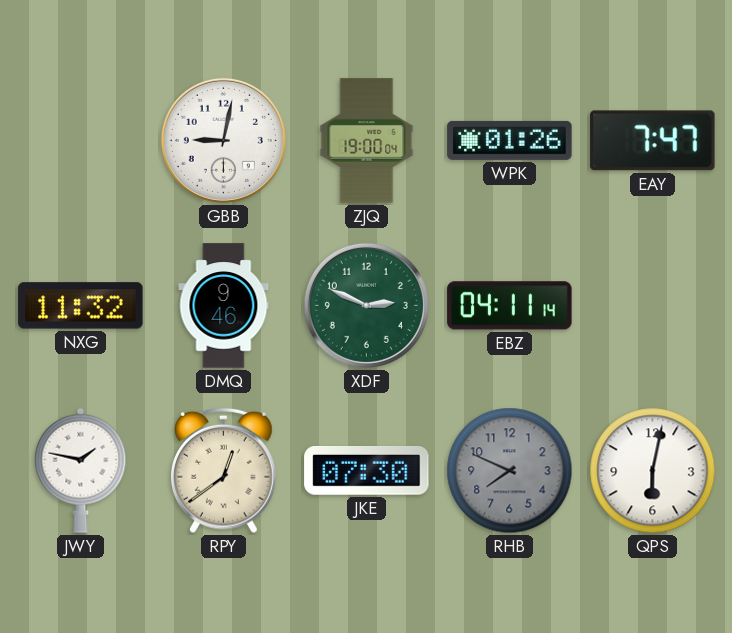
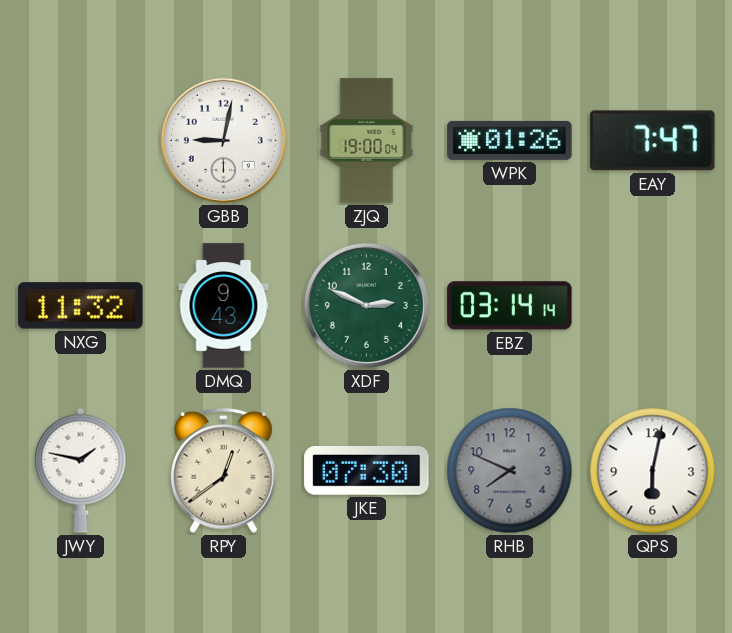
DMQ: 9:46 -> 9:43
EBZ: 04:11 -> 03:14
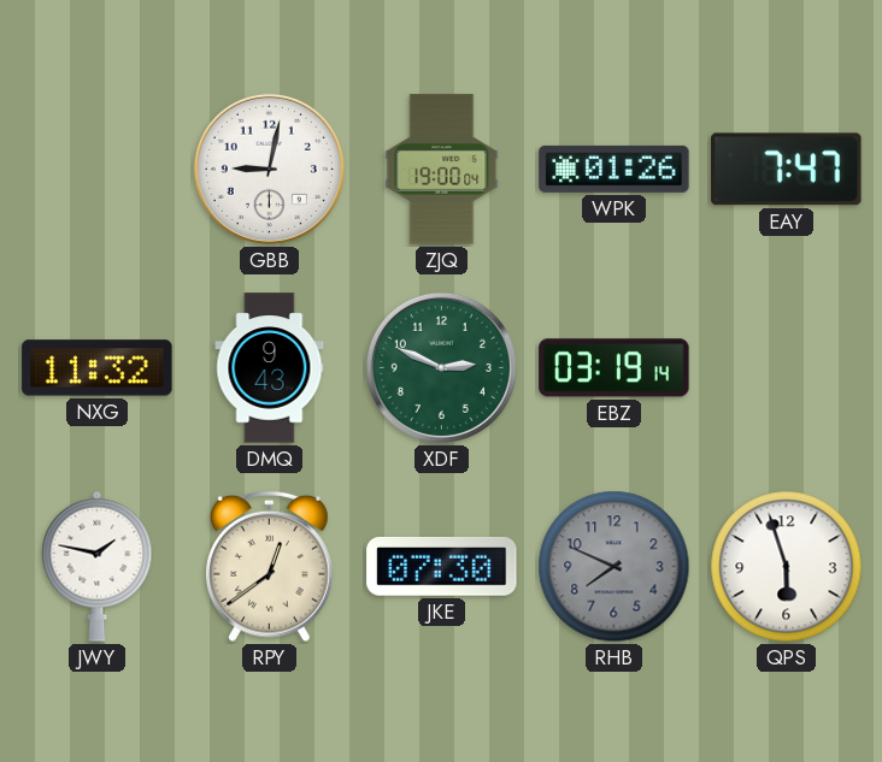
EBZ: 03:14 -> 03:19
QPS: 6:02 -> 5:57
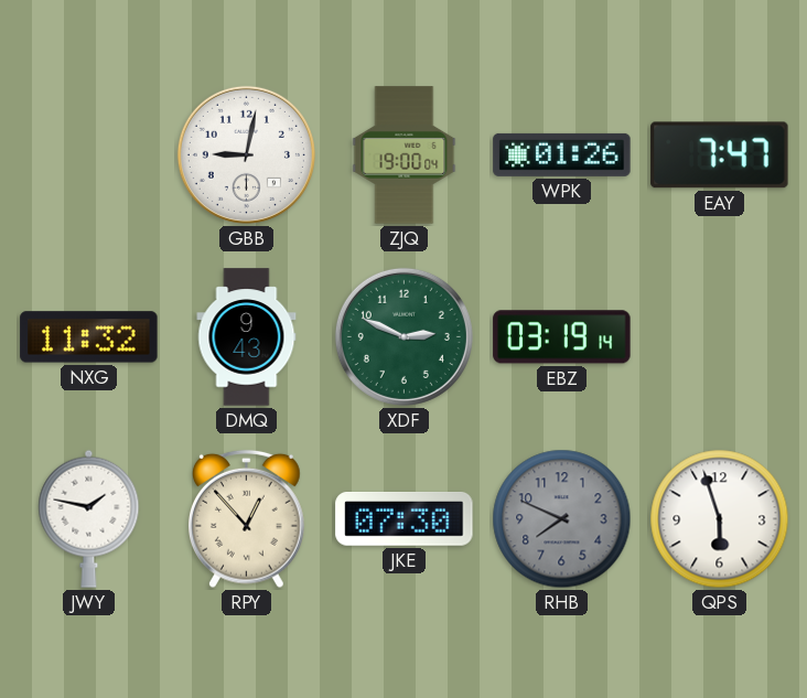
RPY: 12:39 -> 12:53
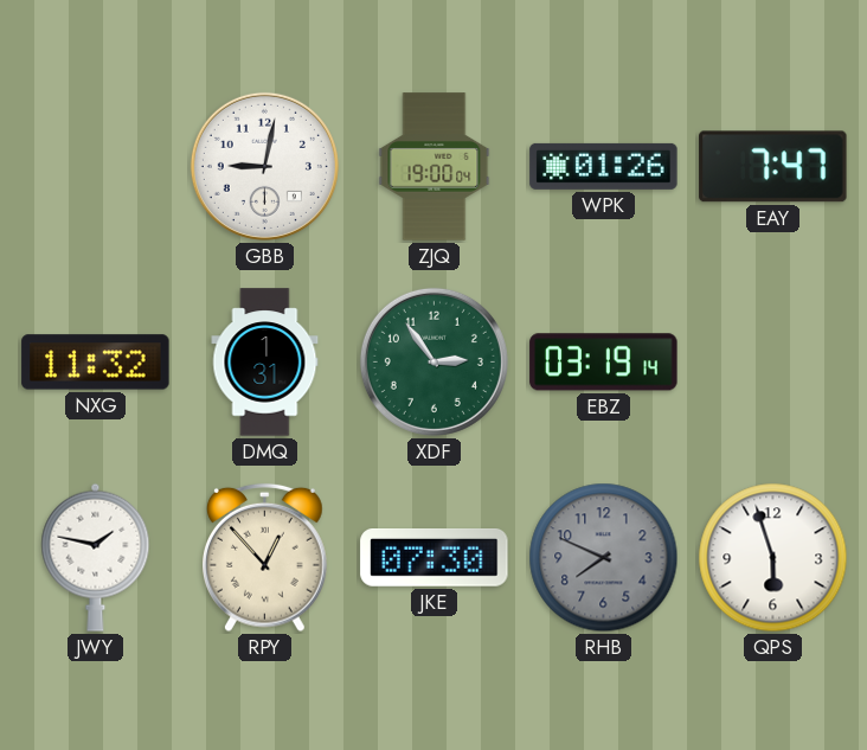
DMQ: 9:43 -> 1:31
XDF: 2:49 -> 2:54
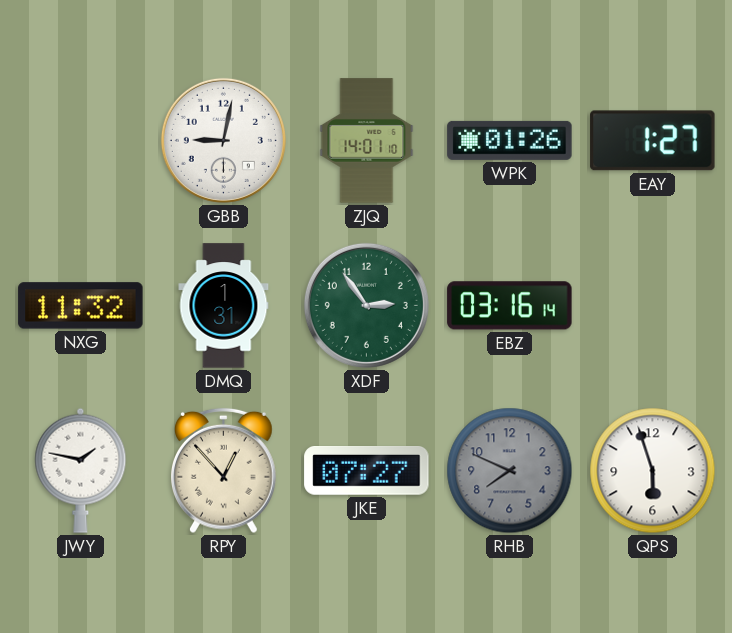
ZJQ: 19:00 -> 14:01
EAY: 7:47 -> 1:27
EBZ: 03:19 -> 03:16
JKE: 07:30 -> 07:27
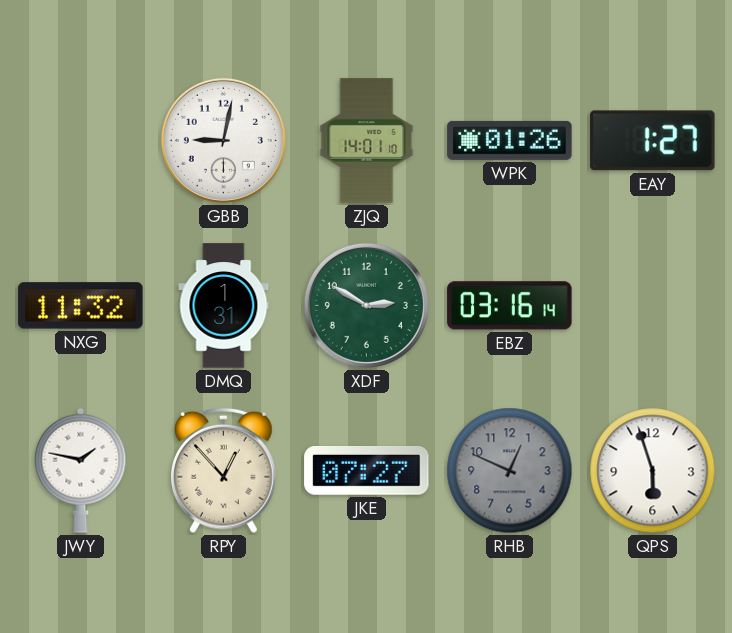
XDF: 2:54 -> 2:50
RHB: 7:49 -> 12:49
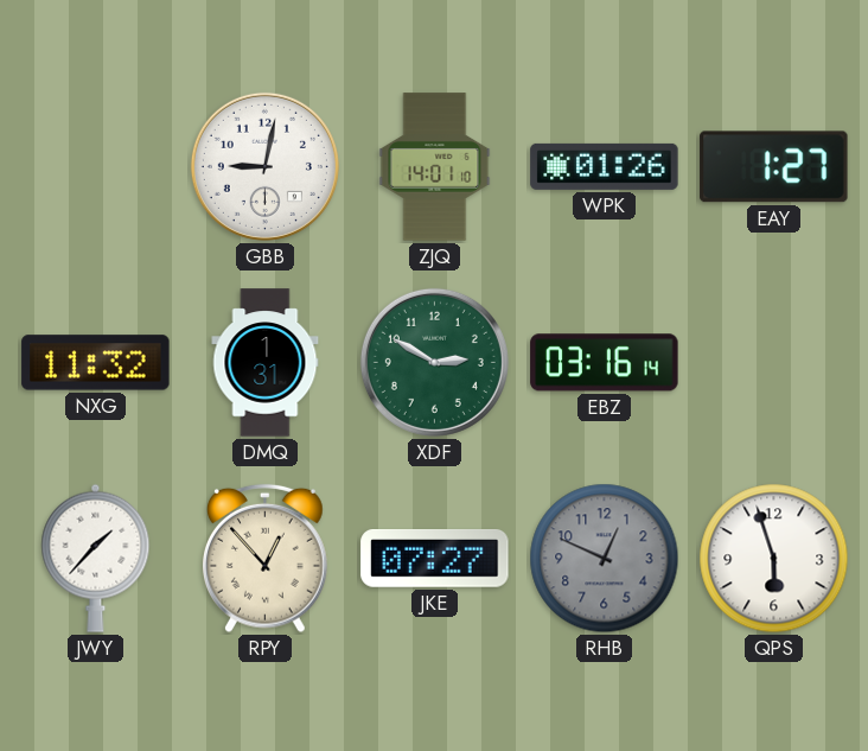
JWY: 1:47 -> 1:37
